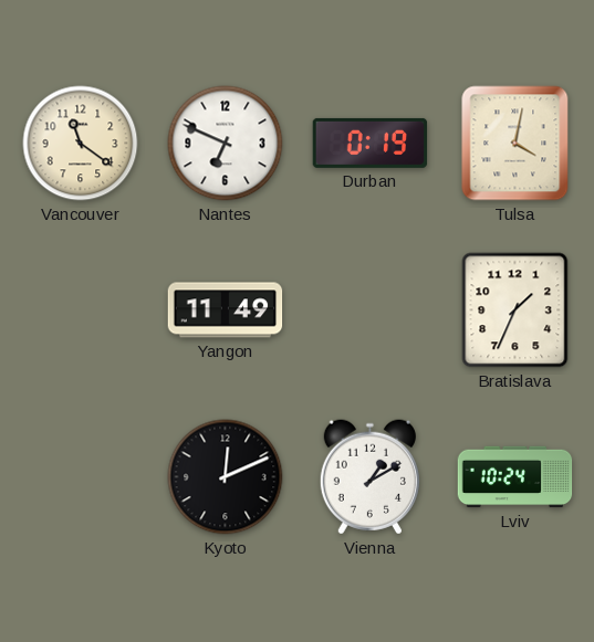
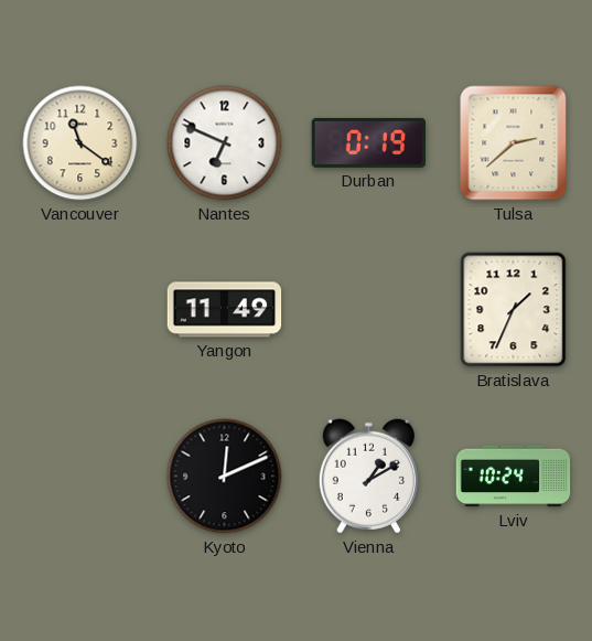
Tulsa: 4:02 -> 2:38
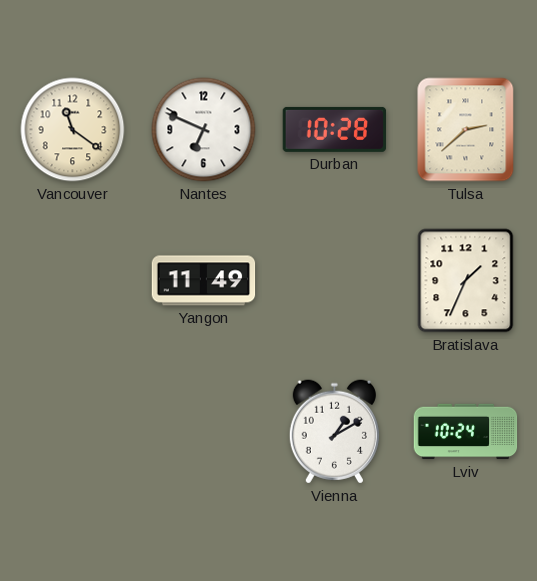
Durban: 0:19 -> 10:28
Kyoto: 12:11 -> none
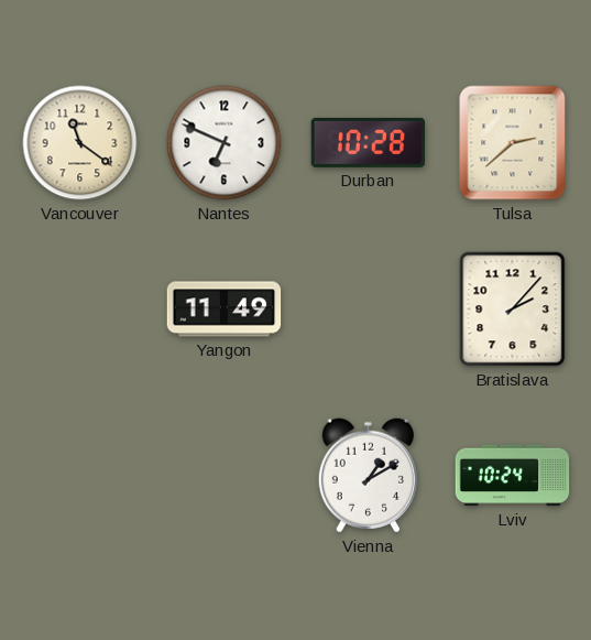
Bratislava: 1:34 -> 2:07
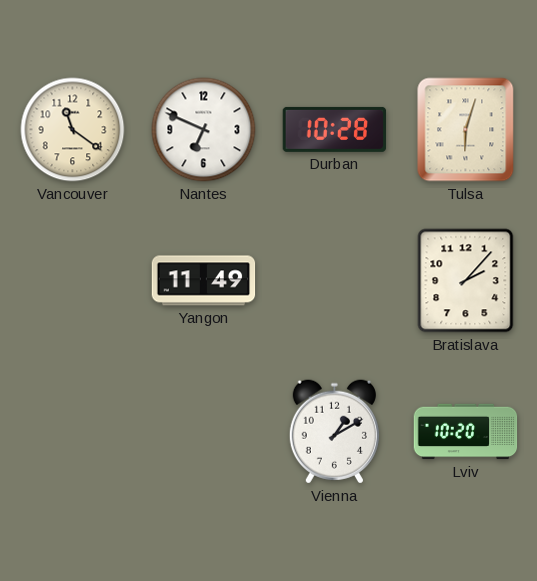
Tulsa: 2:38 -> 6:03
Lviv: 10:24 -> 10:20
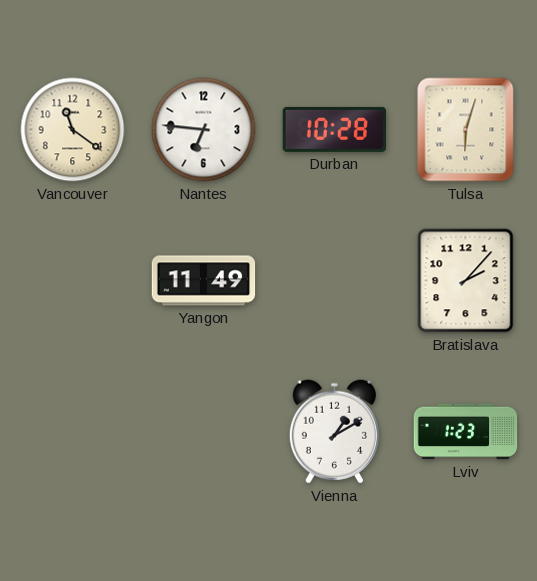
Nantes: 6:49 -> 6:46
Lviv: 10:20 -> 1:23
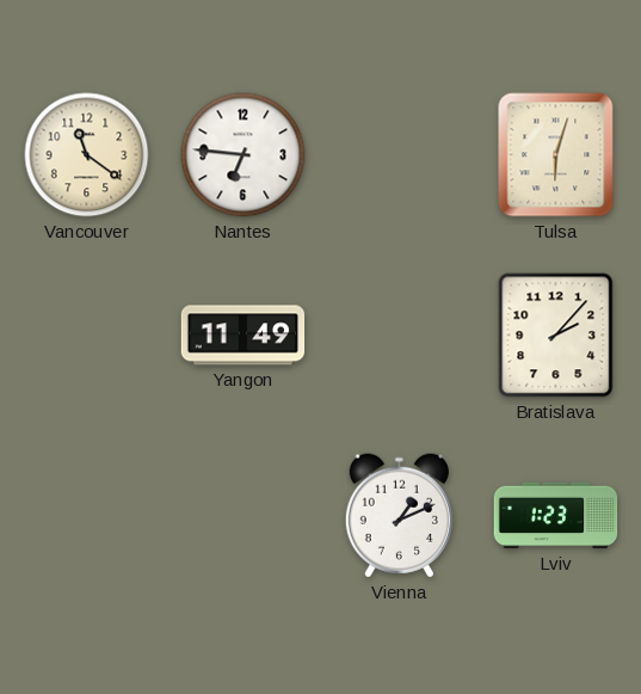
Durban: 10:28 -> none
Vienna: 1:10 -> 1:11
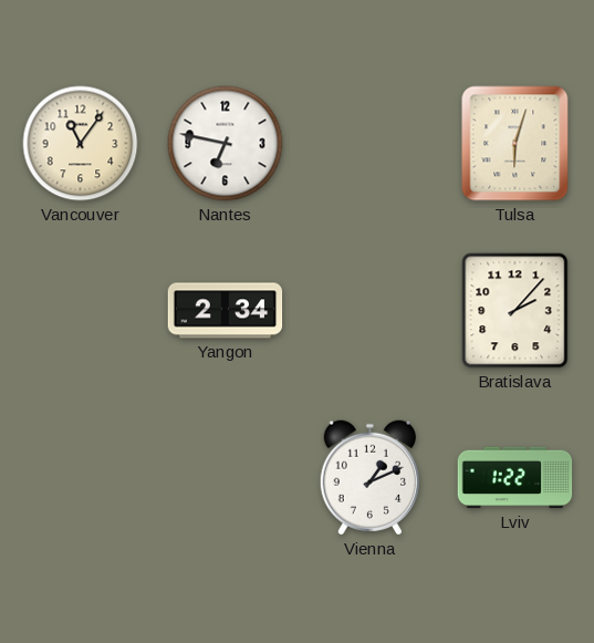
Vancouver: 11:21 -> 11:06
Nantes: 6:46 -> 6:47
Yangon: 11:49 -> 2:34
Lviv: 1:23 -> 1:22
